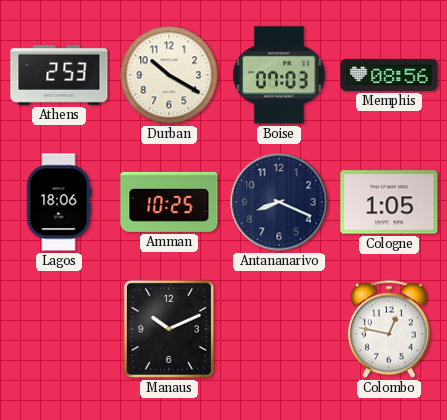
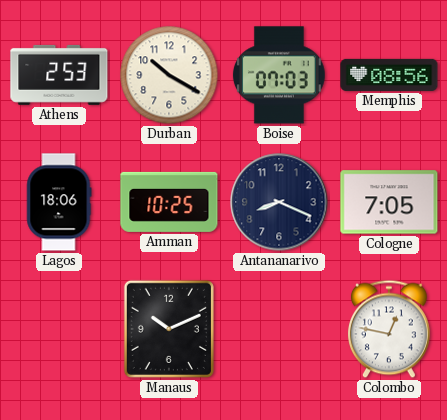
Cologne: 1:05 -> 7:05
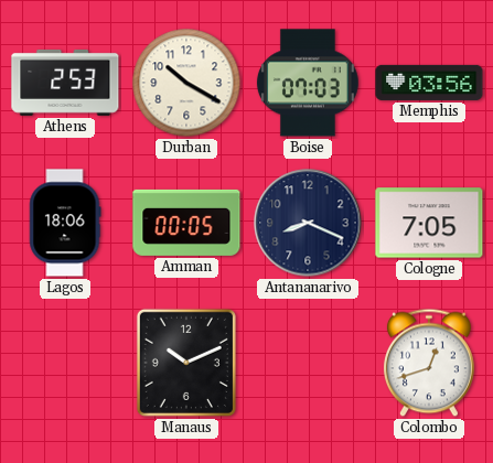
Memphis: 08:56 -> 03:56
Amman: 10:25 -> 00:05
Colombo: 12:47 -> 12:42
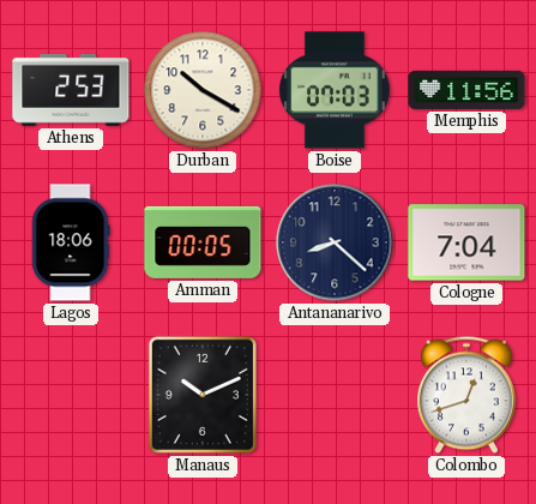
Memphis: 03:56 -> 11:56
Antananarivo: 8:19 -> 8:22
Cologne: 7:05 -> 7:04
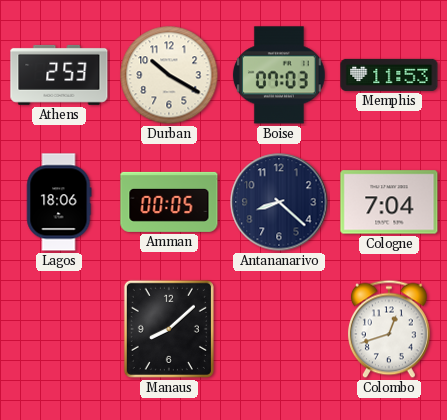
Memphis: 11:56 -> 11:53
Manaus: 10:11 -> 8:08
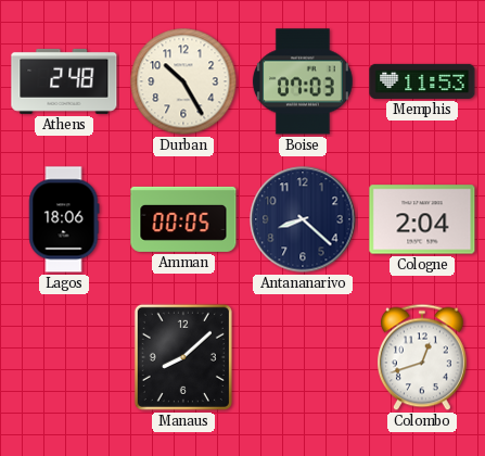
Athens: 2:53 -> 2:48
Durban: 10:20 -> 10:25
Cologne: 7:04 -> 2:04
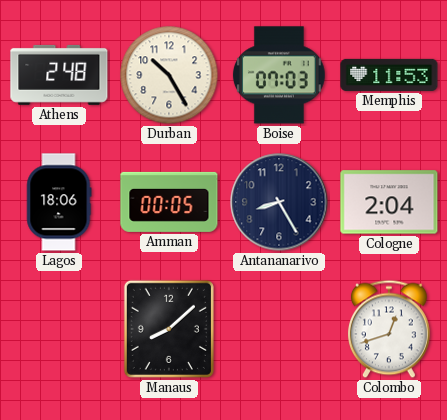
Antananarivo: 8:22 -> 8:25
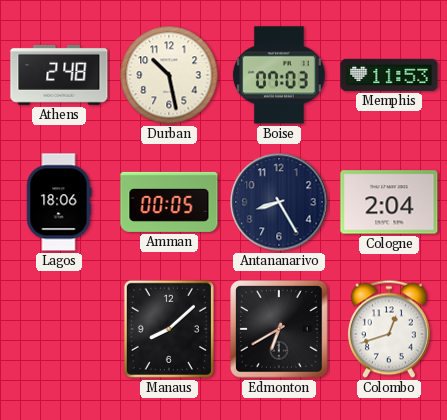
Durban: 10:25 -> 10:28
Edmonton: none -> 6:40
